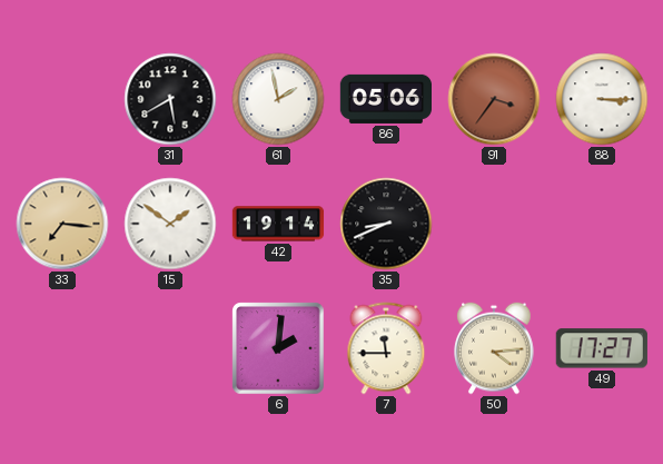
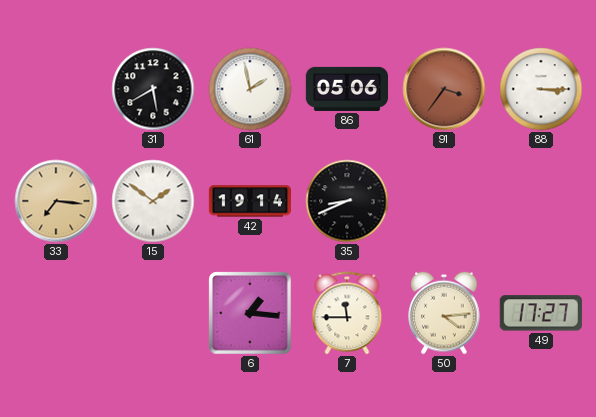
6: 2:01 -> 1:16
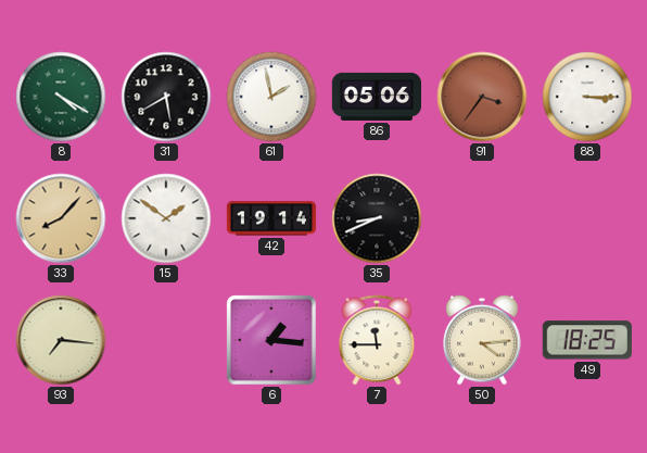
8: none -> 4:20
33: 7:16 -> 8:07
93: none -> 7:16
49: 17:27 -> 18:25
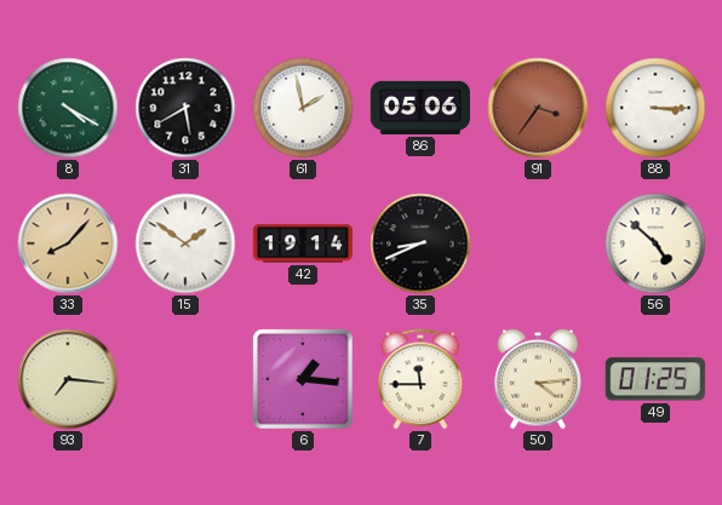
56: none -> 4:52
49: 18:25 -> 01:25
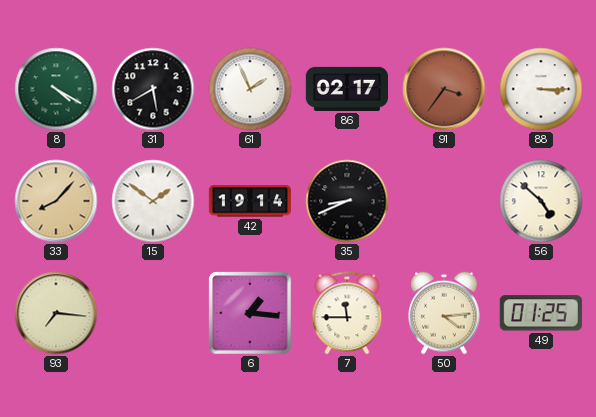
61: 1:58 -> 1:56
86: 05:06 -> 02:17
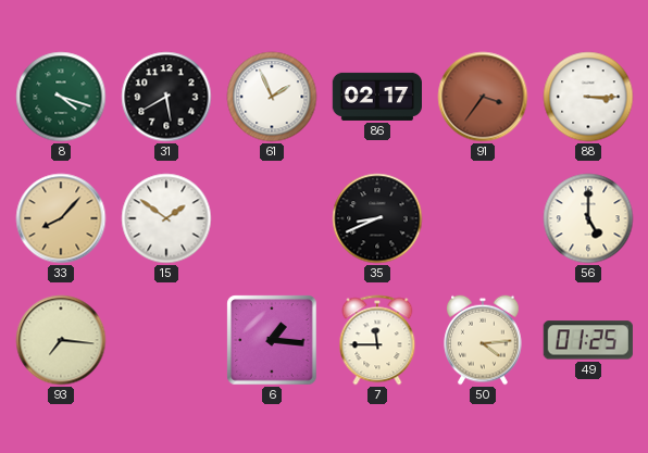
8: 4:20 -> 4:18
42: 19:14 -> none
56: 4:52 -> 5:00
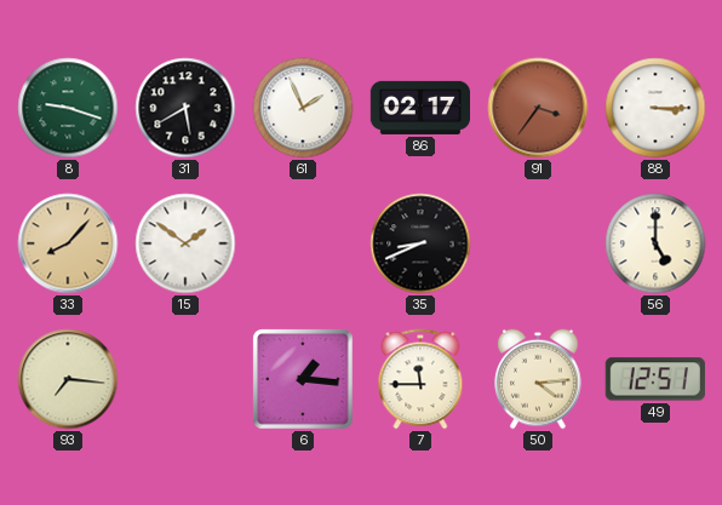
8: 4:18 -> 9:18
49: 01:25 -> 12:51
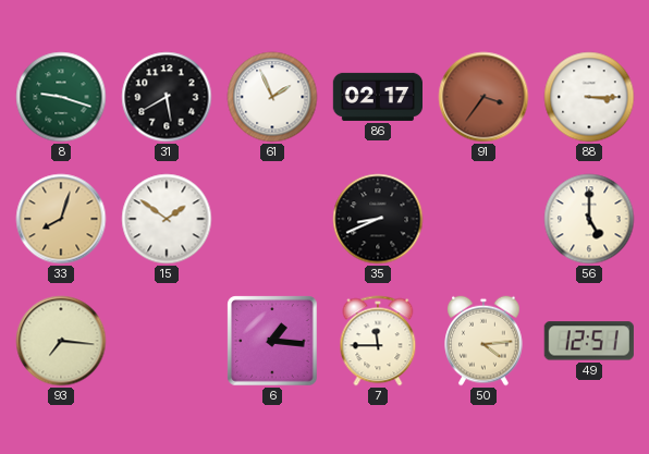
33: 8:07 -> 8:03
